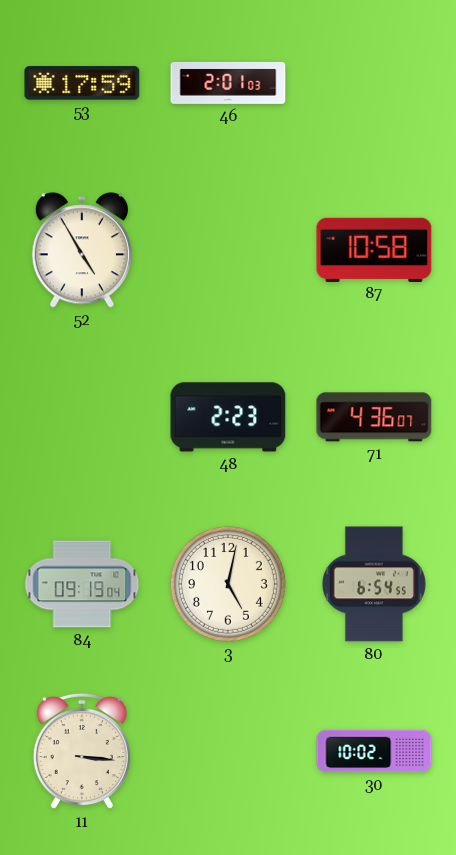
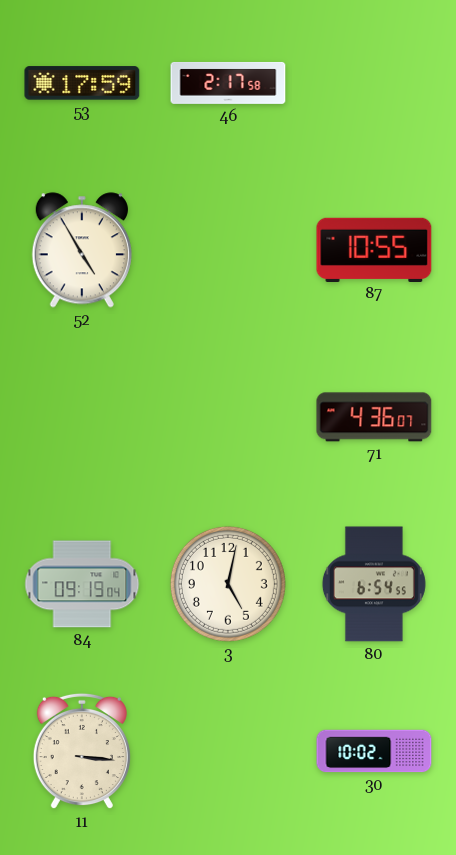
46: 2:01 -> 2:17
87: 10:58 -> 10:55
48: 2:23 -> none
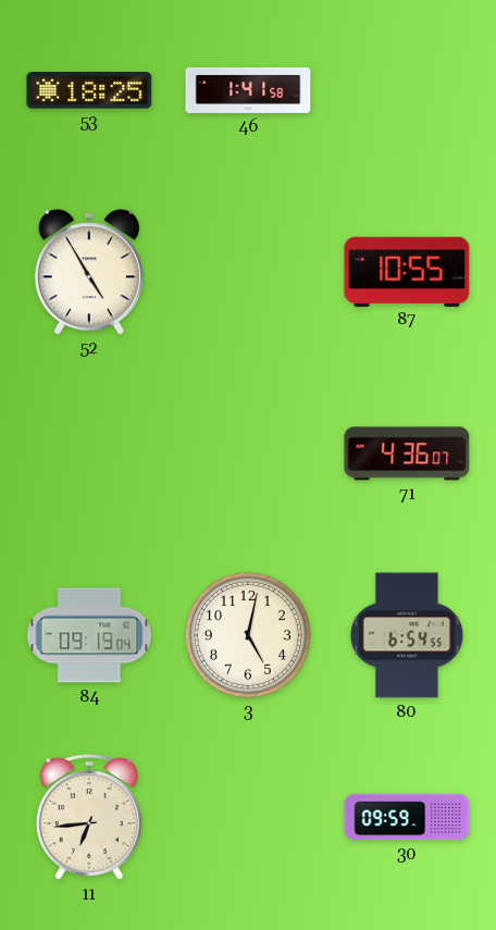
53: 17:59 -> 18:25
46: 2:17 -> 1:41
11: 3:16 -> 6:44
30: 10:02 -> 09:59
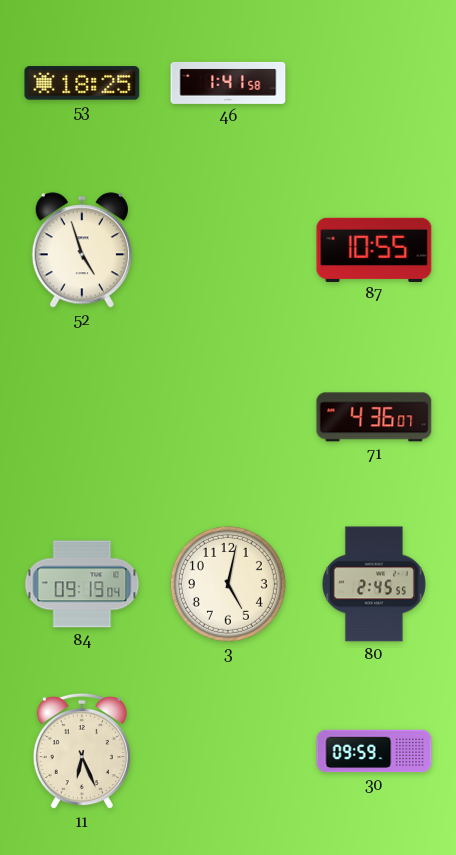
52: 4:55 -> 4:57
80: 6:54 -> 2:45
11: 6:44 -> 6:26
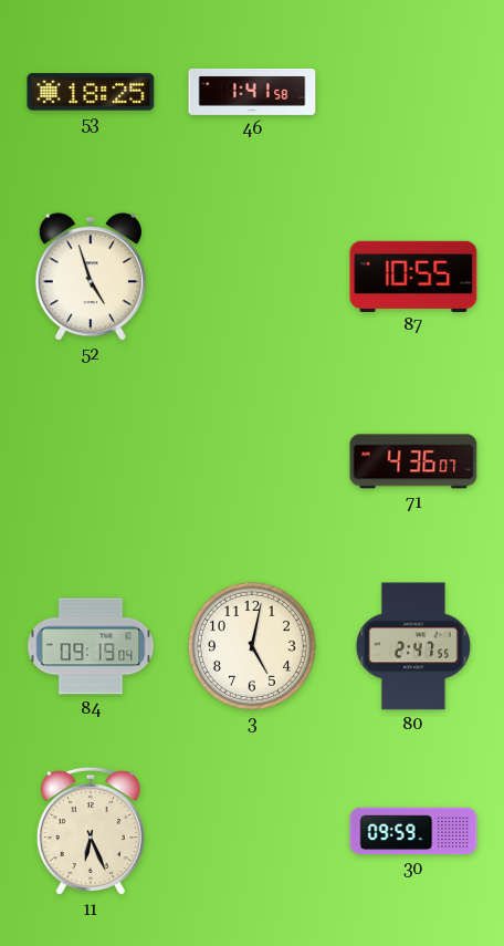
80: 2:45 -> 2:47
